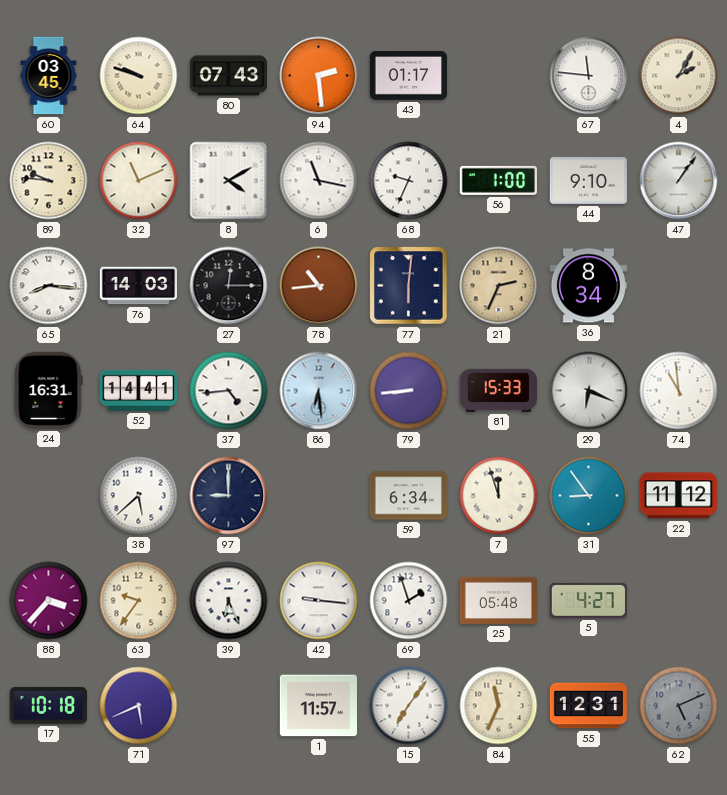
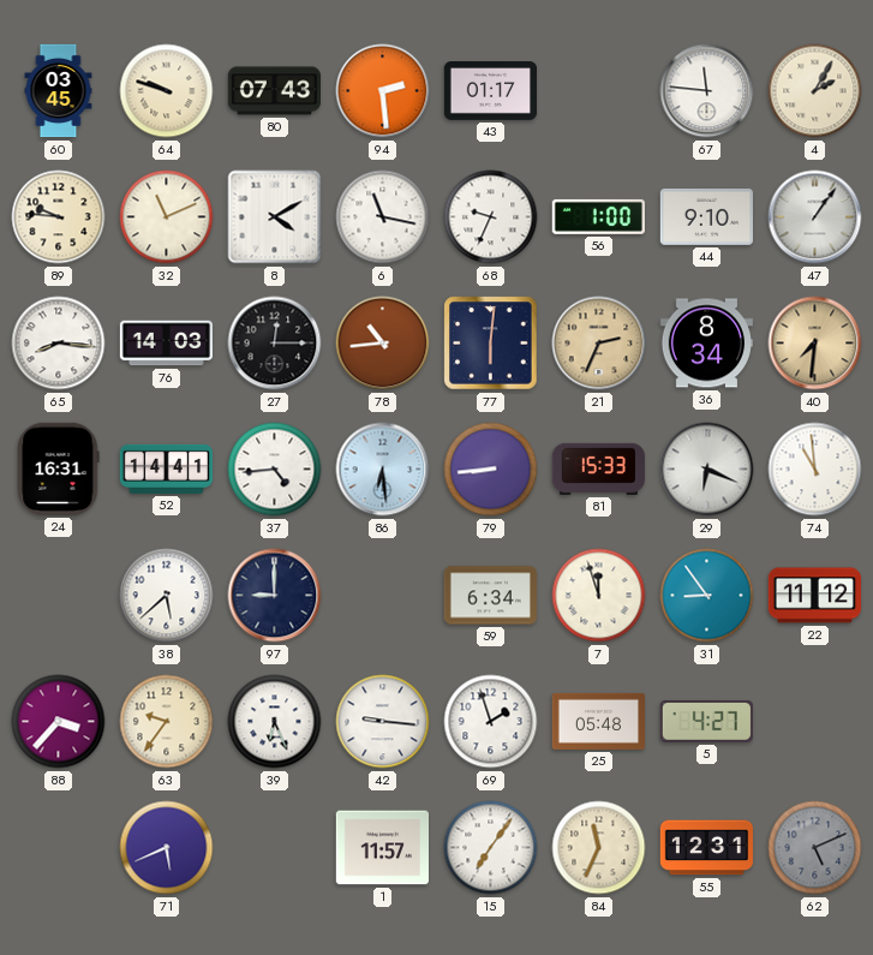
40: none -> 7:31
17: 10:18 -> none
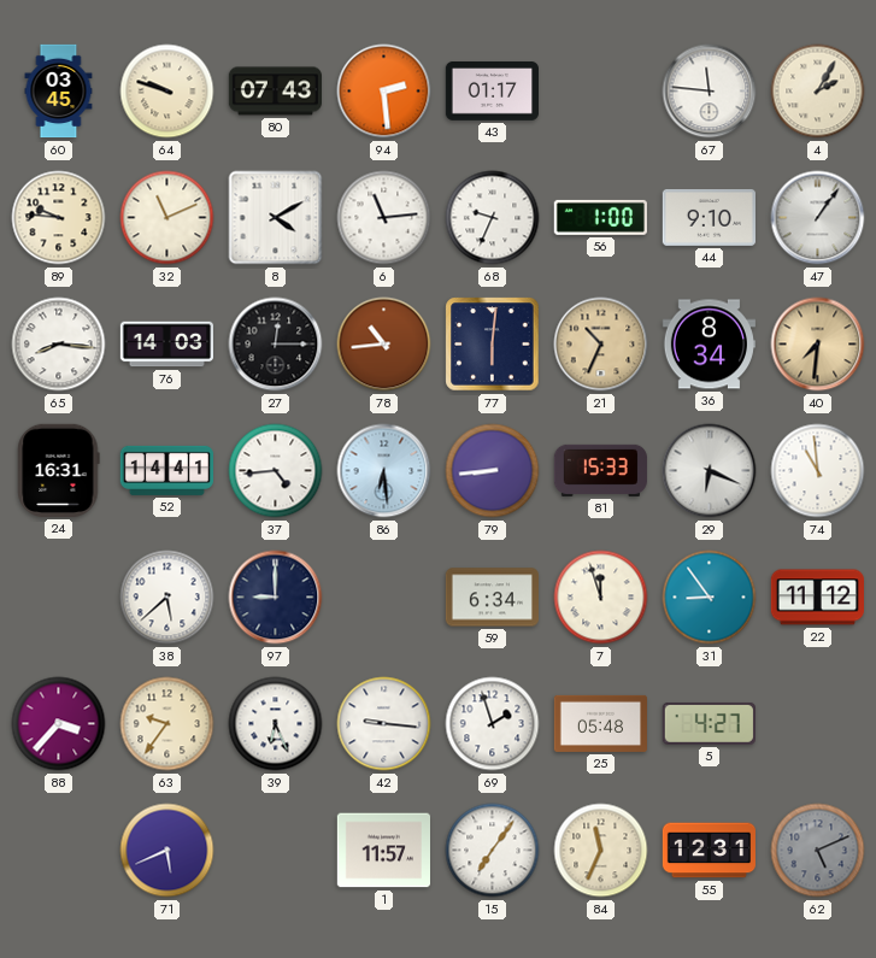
6: 11:17 -> 11:14
21: 2:34 -> 10:34
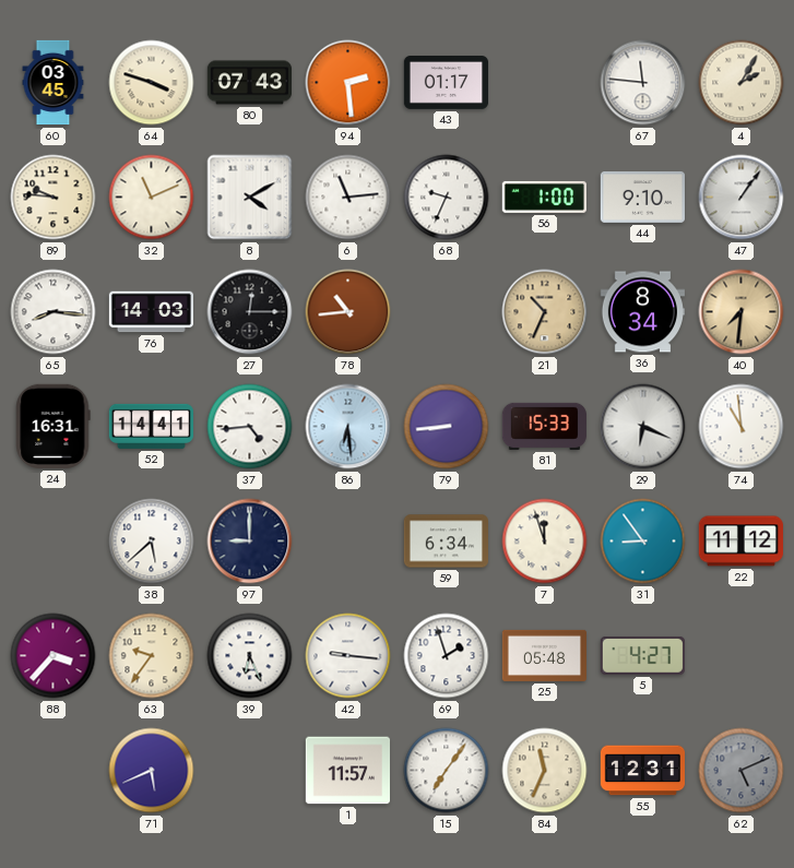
64: 9:48 -> 3:48
77: 6:01 -> none
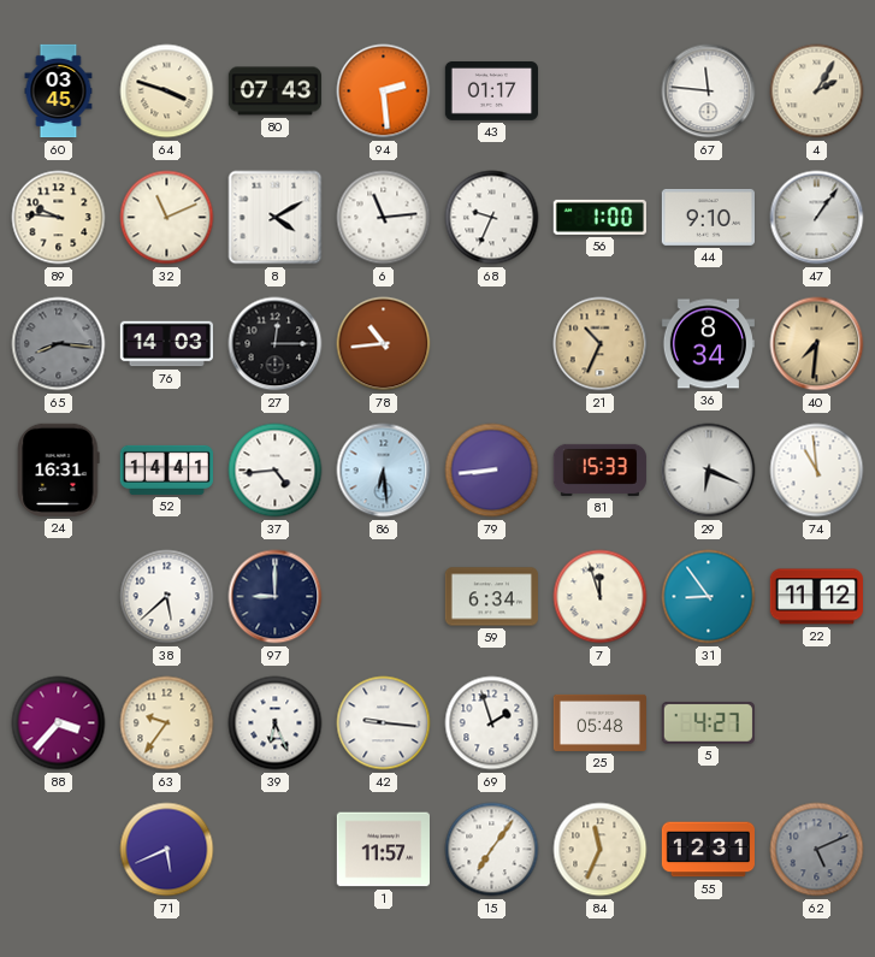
65 dial: white -> grey
